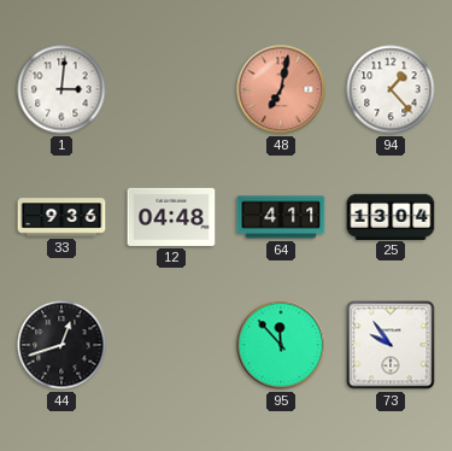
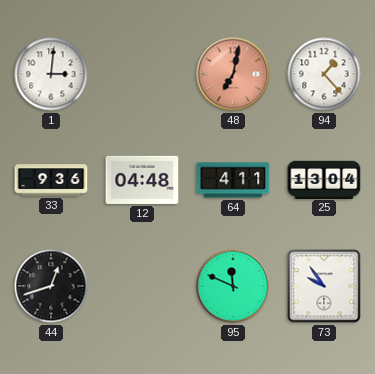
95: 11:53 -> 11:49
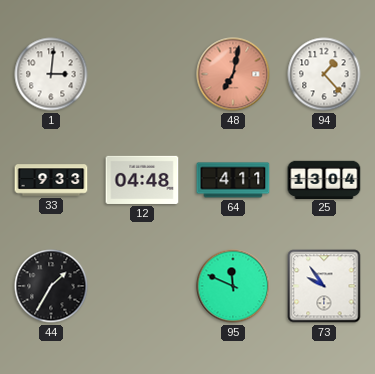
33: 9:36 -> 9:33
44: 12:42 -> 1:35
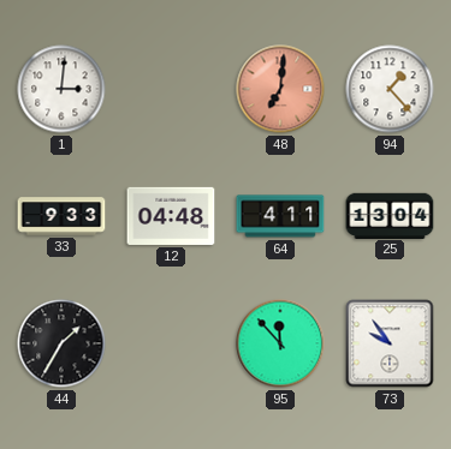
48: 7:02 -> 7:01
95: 11:49 -> 11:53
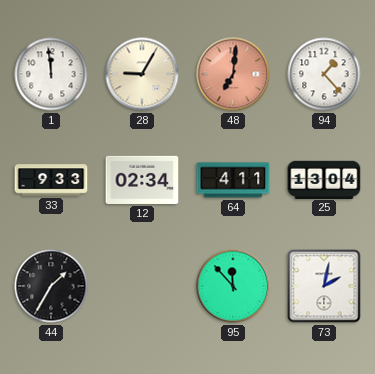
1: 3:01 -> 11:59
28: none -> 9:05
12: 04:48 -> 02:34
73: 9:54 -> 2:02
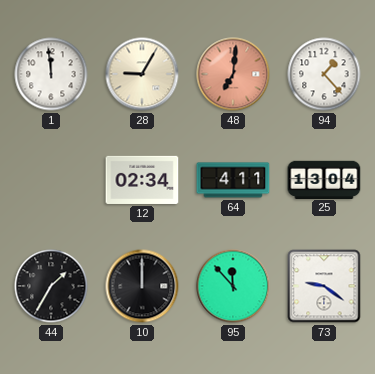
33: 9:33 -> none
10: none -> 12:00
73: 2:02 -> 9:21
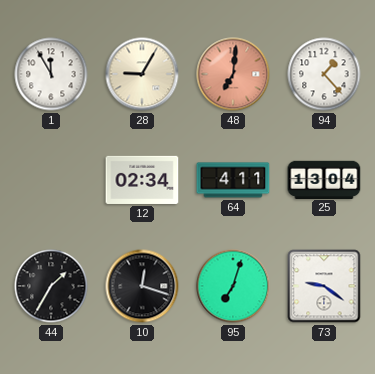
1: 11:59 -> 11:55
10: 12:00 -> 12:18
95: 11:53 -> 7:03
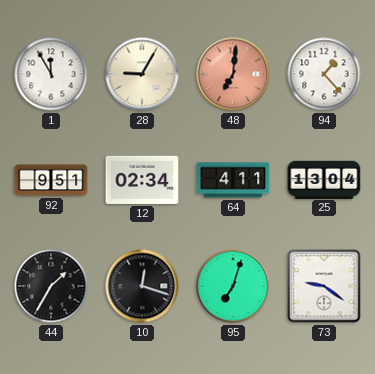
92: none -> 9:51
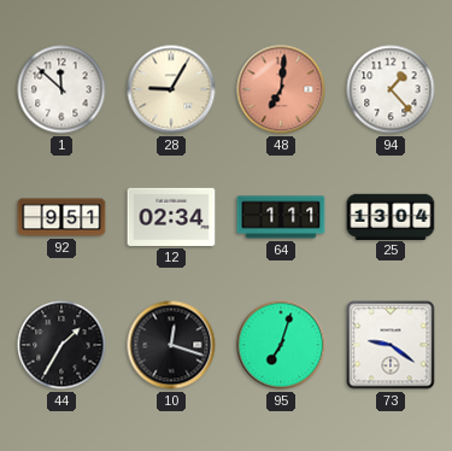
1: 11:55 -> 11:52
64: 4:11 -> 1:11
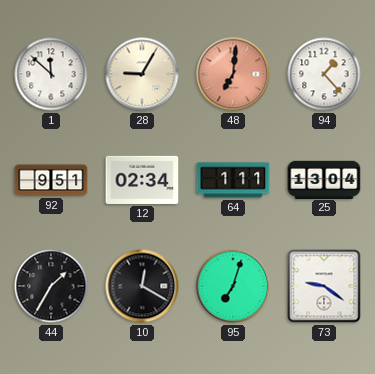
10: 12:18 -> 12:20
